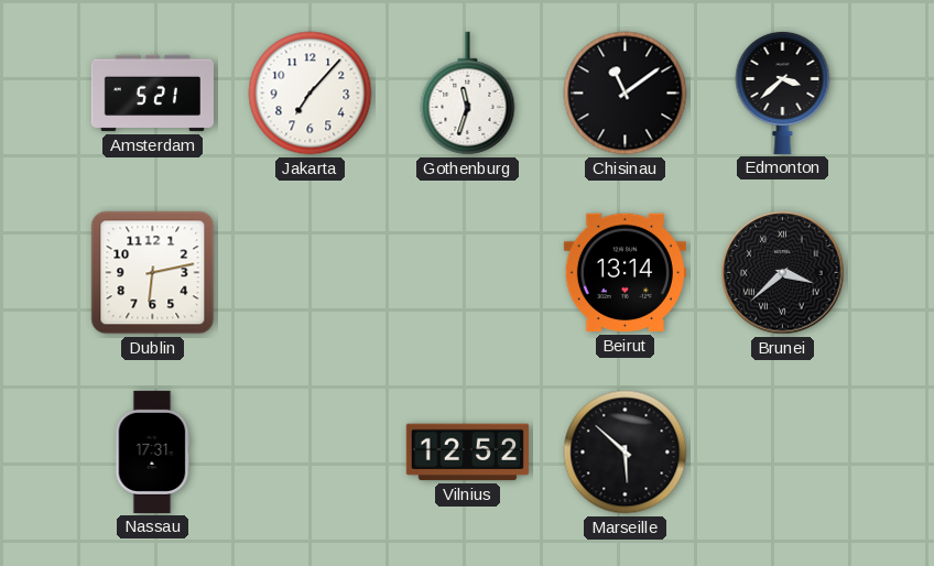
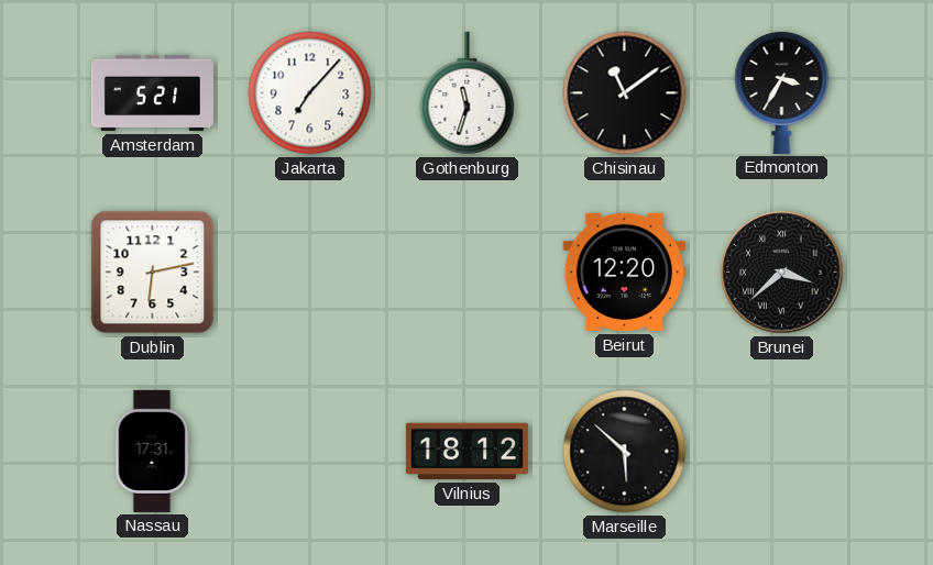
Edmonton: 3:38 -> 3:35
Beirut: 13:14 -> 12:20
Vilnius: 12:52 -> 18:12
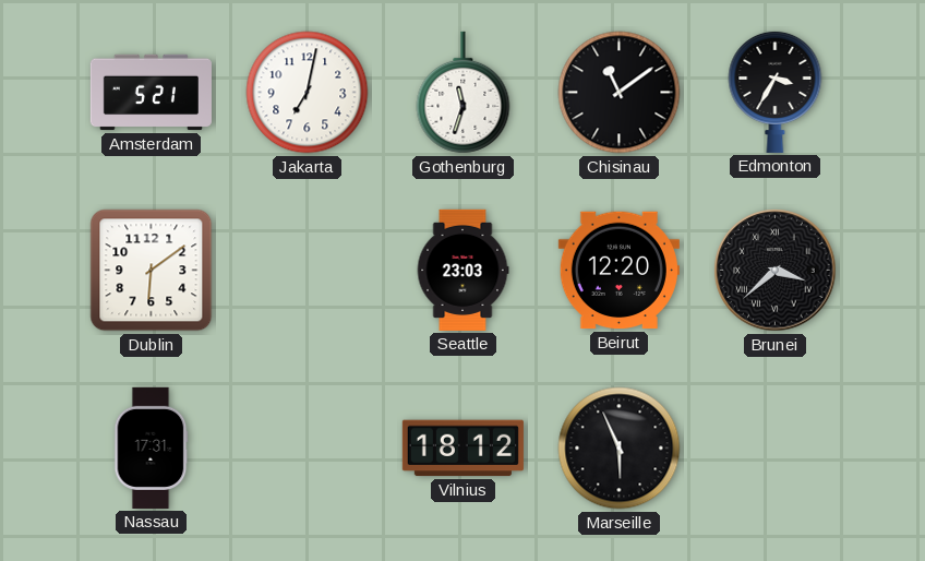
Jakarta: 7:07 -> 7:02
Dublin: 6:13 -> 6:09
Seattle: none -> 23:03
Marseille: 5:52 -> 5:56
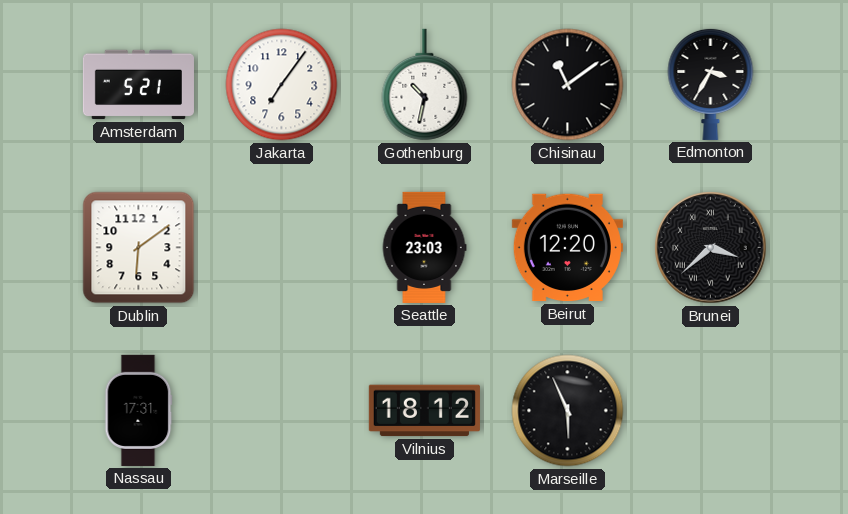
Jakarta: 7:02 -> 7:06
Gothenburg: 11:33 -> 10:32
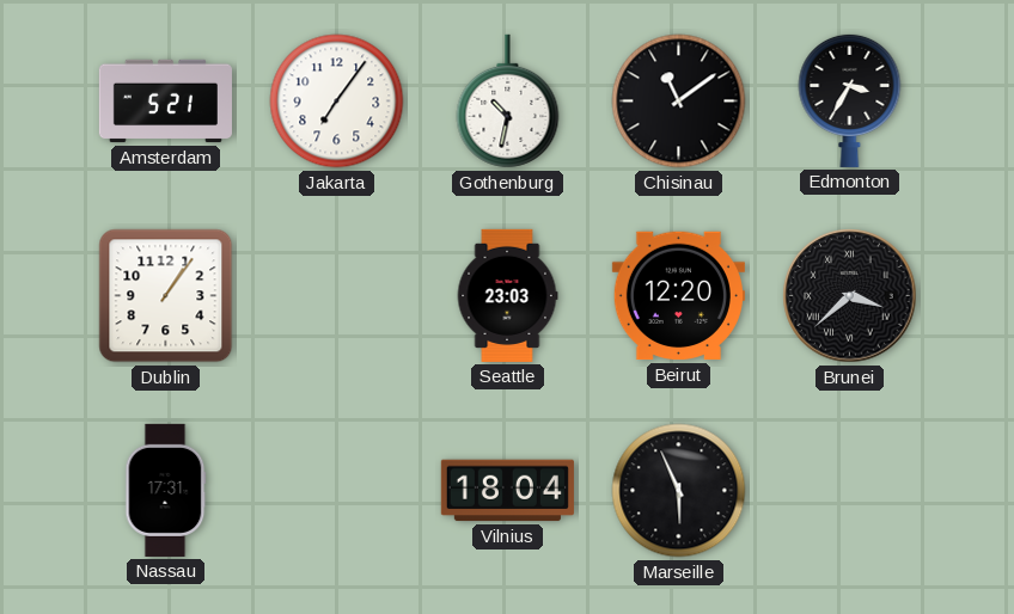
Dublin: 6:09 -> 1:06
Vilnius: 18:12 -> 18:04
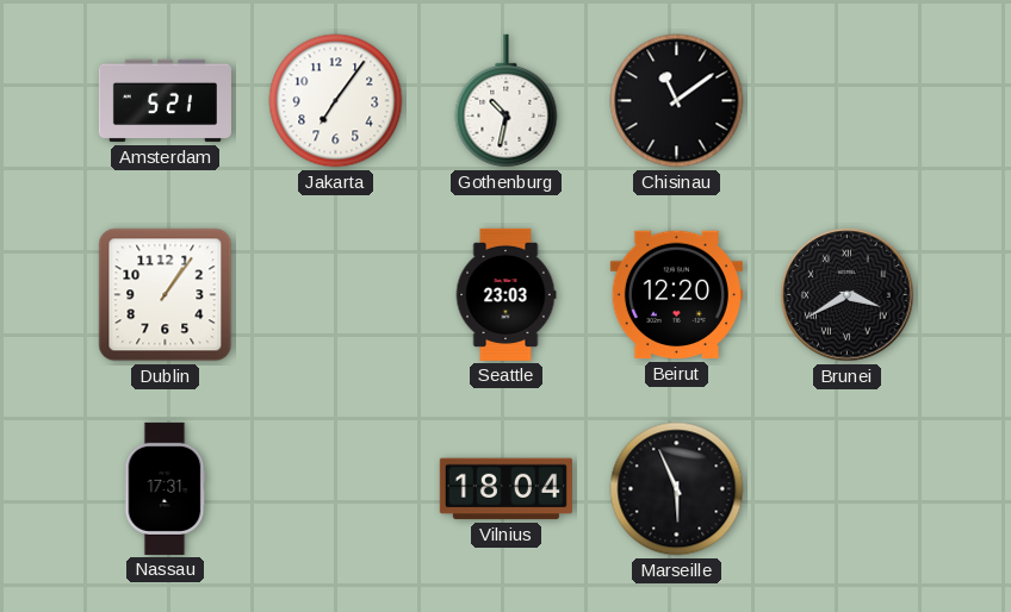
Edmonton: 3:35 -> none
Brunei: 3:38 -> 3:40
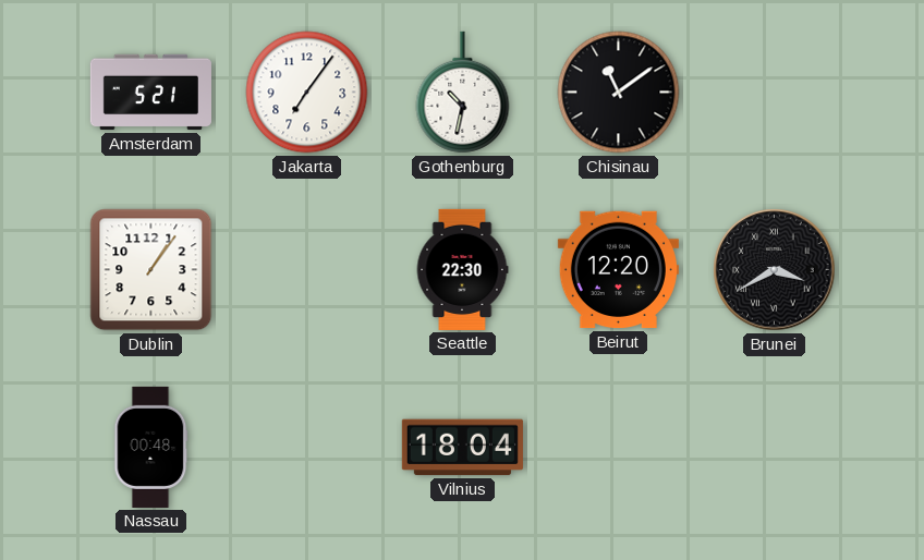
Seattle: 23:03 -> 22:30
Nassau: 17:31 -> 00:48
Marseille: 5:56 -> none
